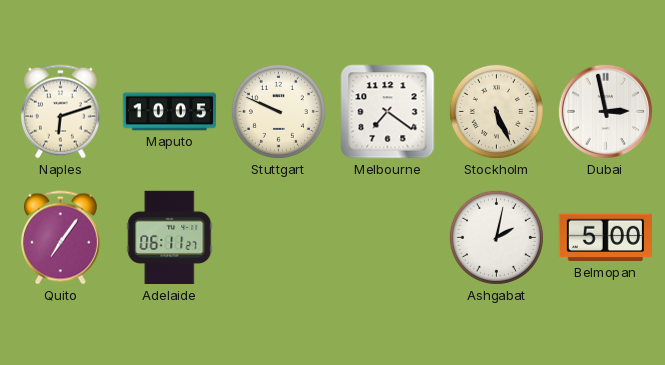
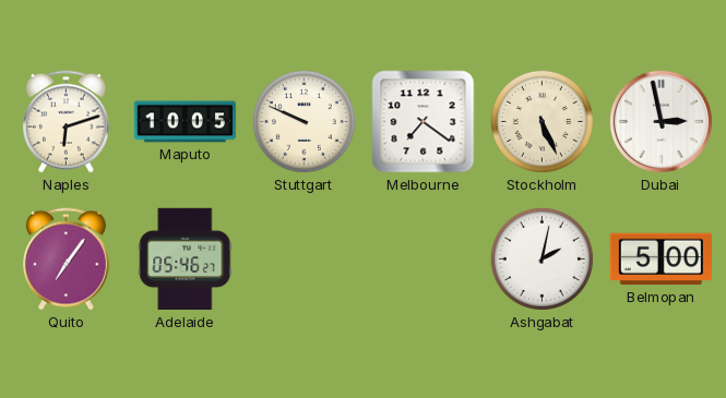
Adelaide: 06:11 -> 05:46
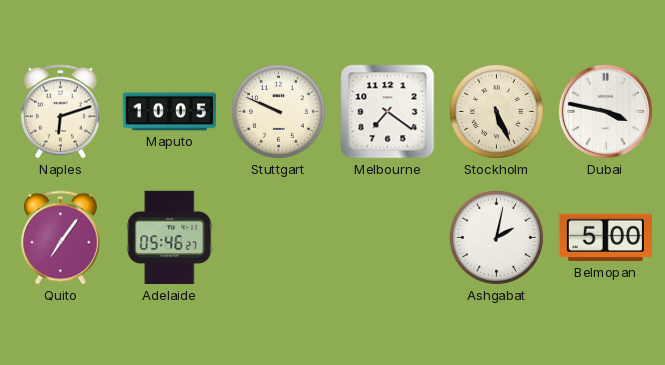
Dubai: 2:58 -> 3:47
